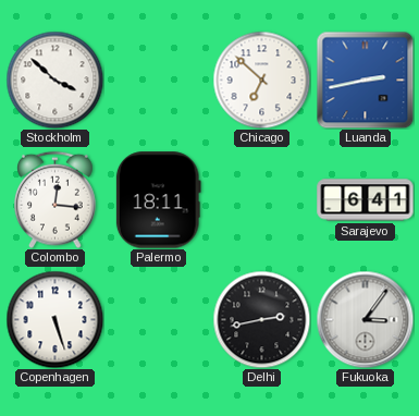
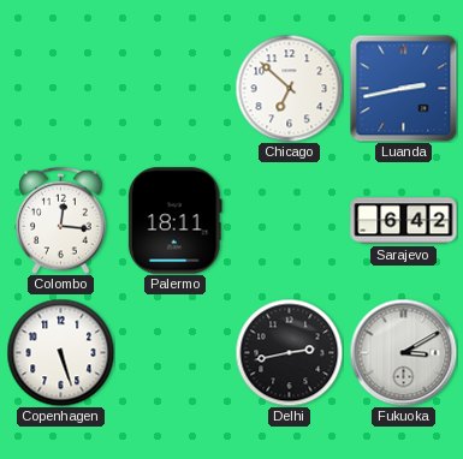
Stockholm: 3:52 -> none
Sarajevo: 6:41 -> 6:42
Fukuoka: 3:06 -> 3:10
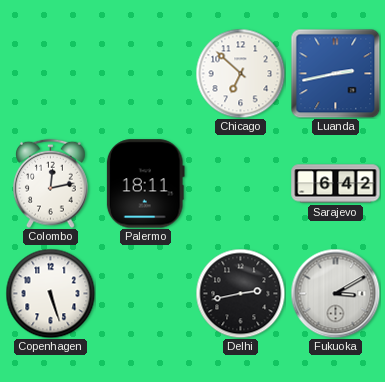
Colombo: 12:16 -> 12:13
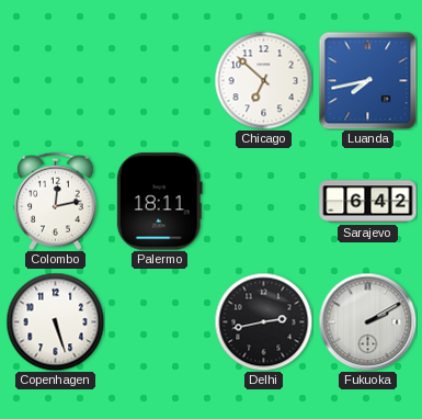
Luanda: 2:43 -> 7:43
Fukuoka: 3:10 -> 2:10
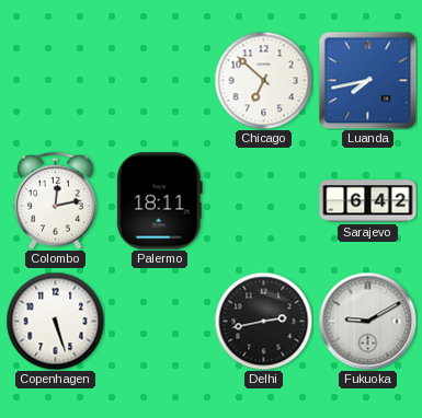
Fukuoka: 2:10 -> 9:10
